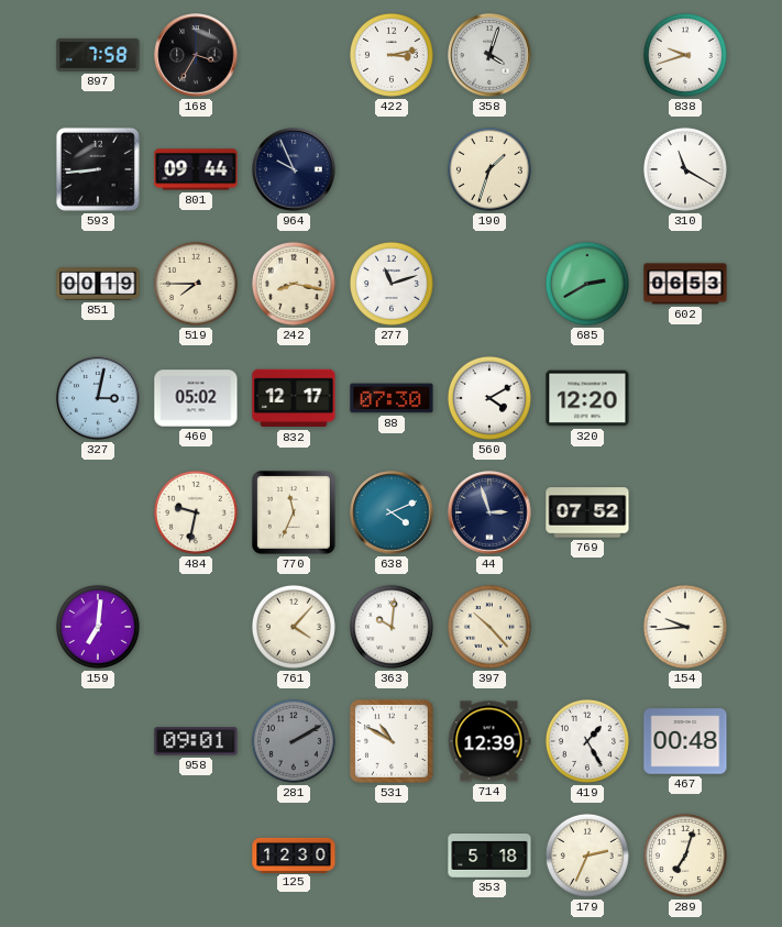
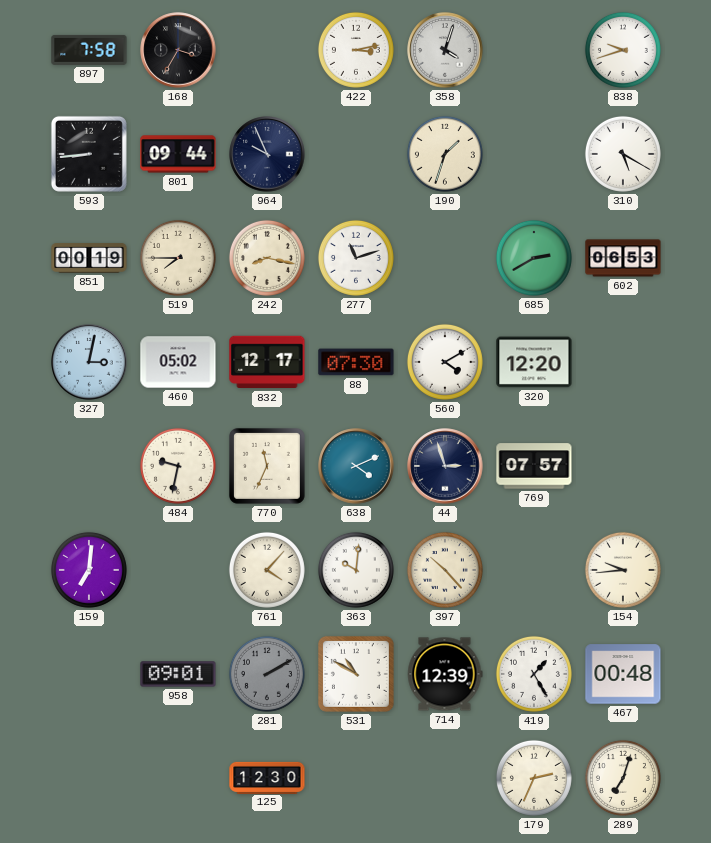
310: 11:20 -> 5:20
769: 07:52 -> 07:57
353: 5:18 -> none
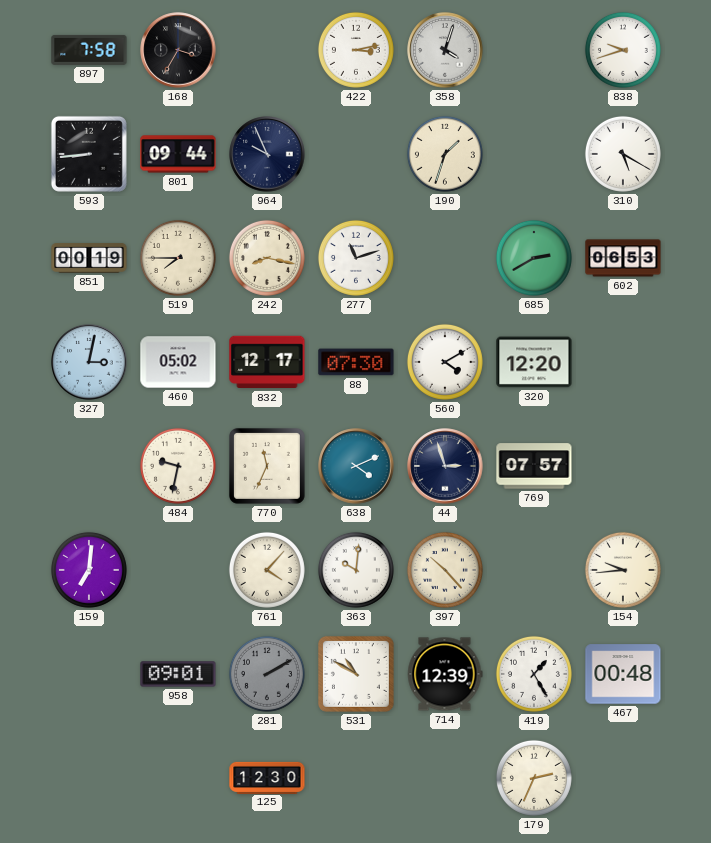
289: 7:03 -> none
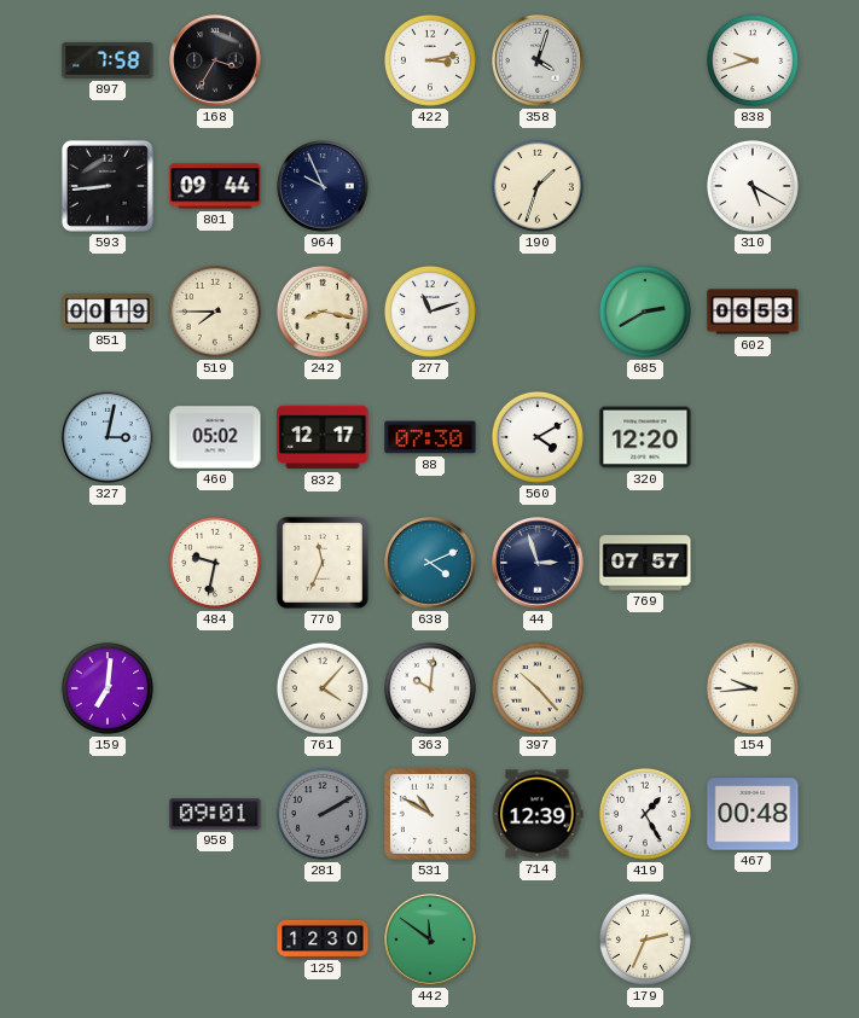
442: none -> 11:51
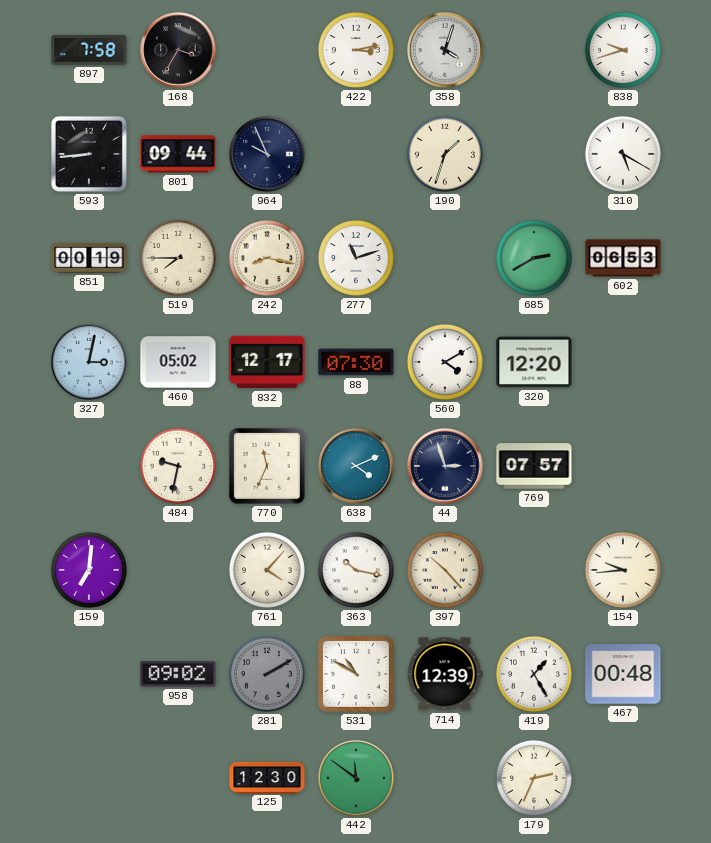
363: 10:01 -> 10:17
958: 09:01 -> 09:02
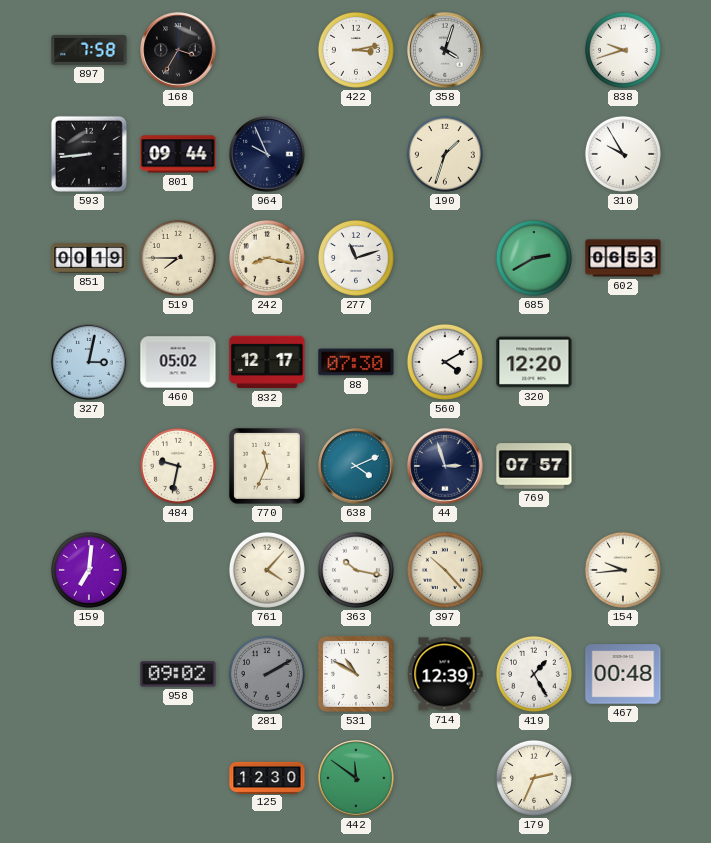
310: 5:20 -> 9:55
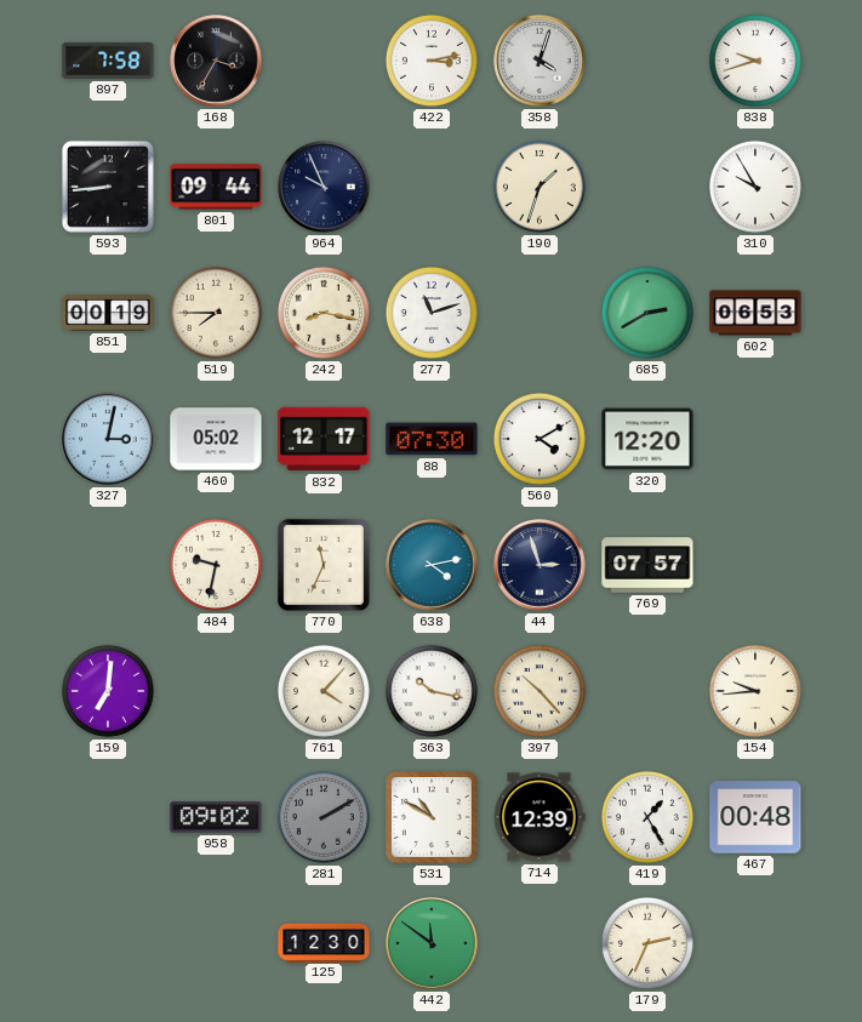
638: 4:11 -> 4:13
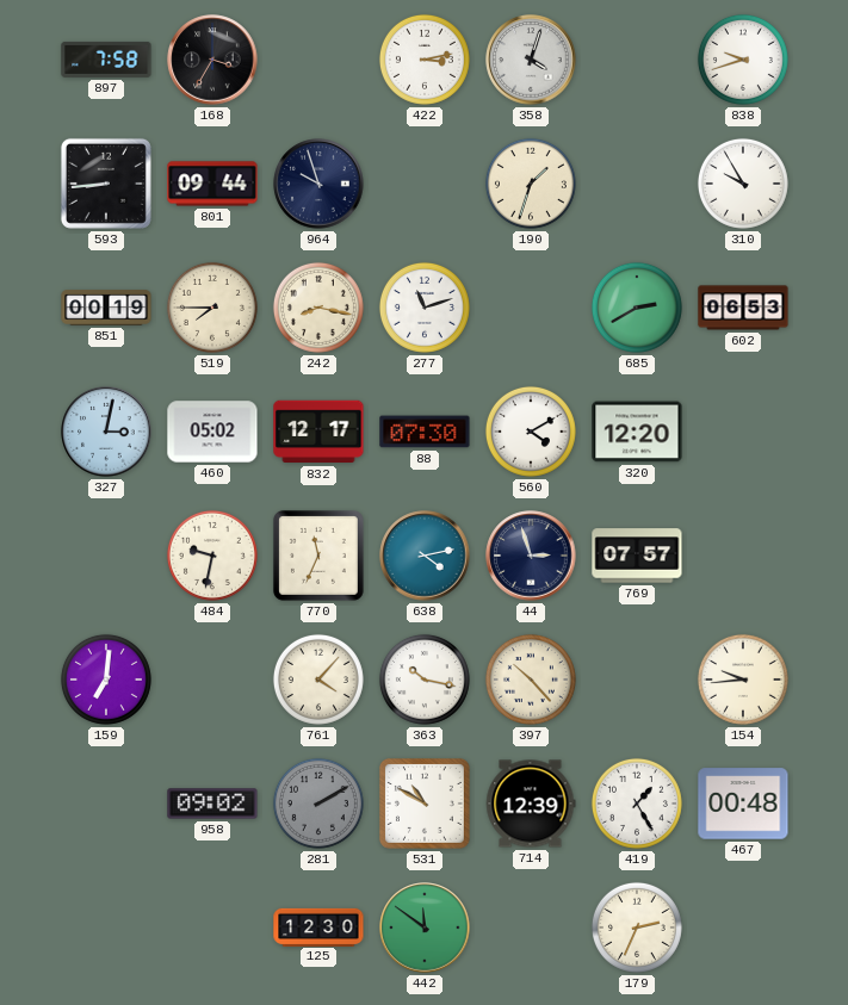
964: 9:56 -> 9:57
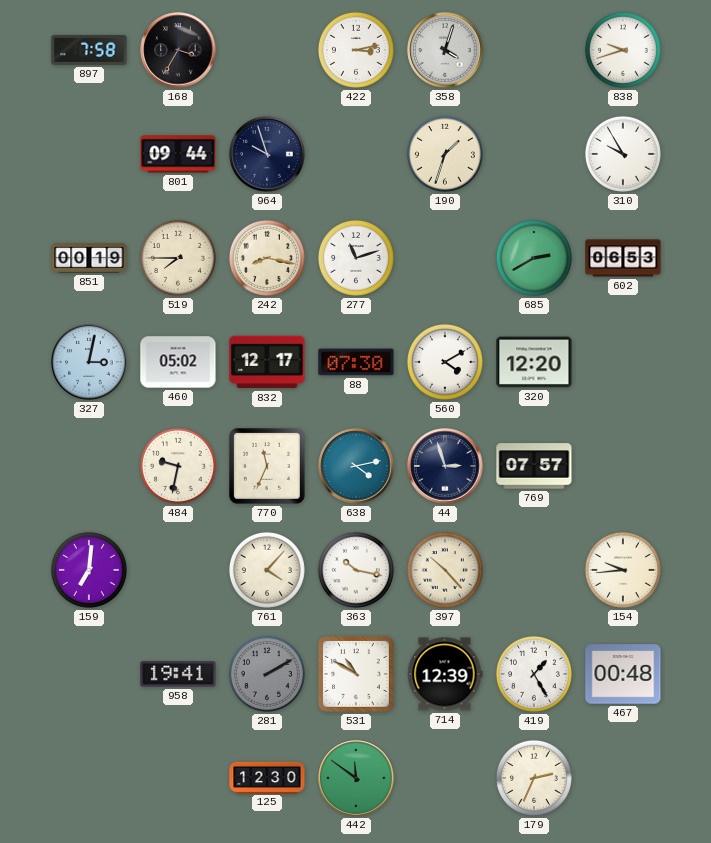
593: 8:44 -> none
958: 09:02 -> 19:41
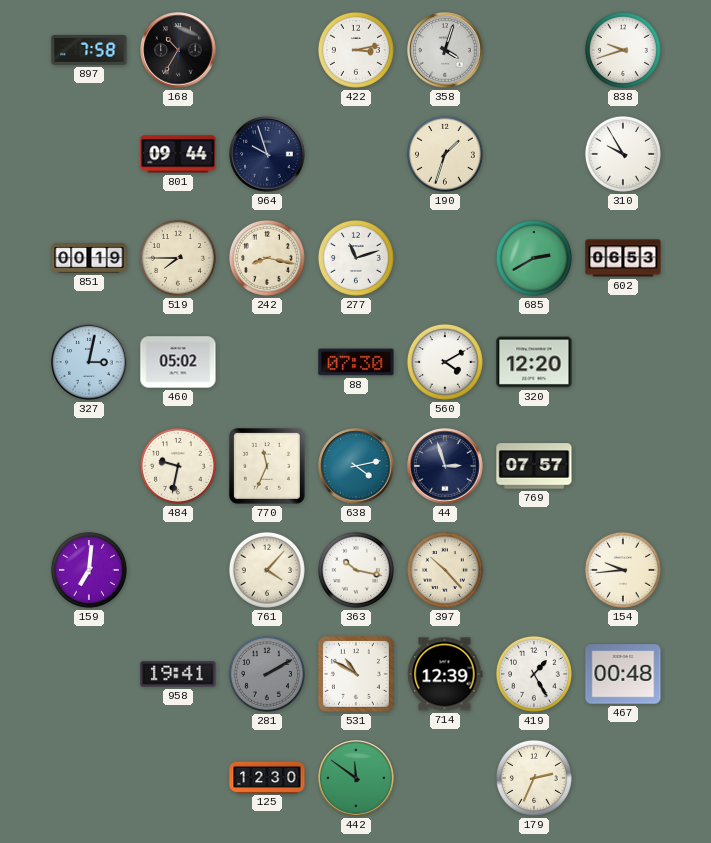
168: 3:35 -> 10:35
832: 12:17 -> none
